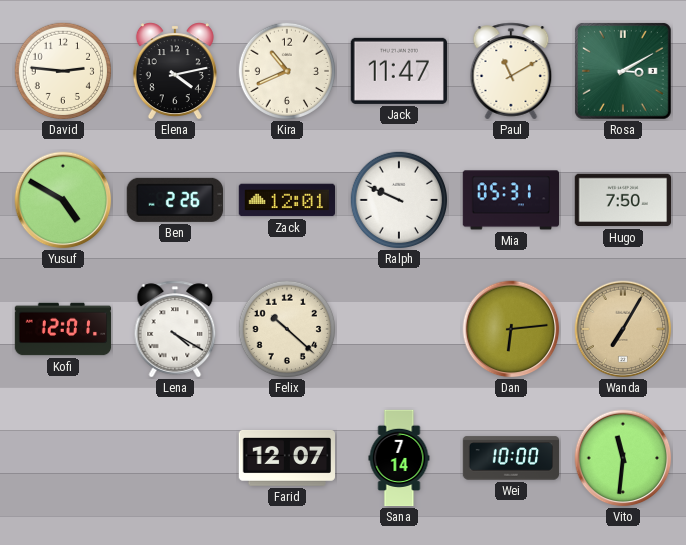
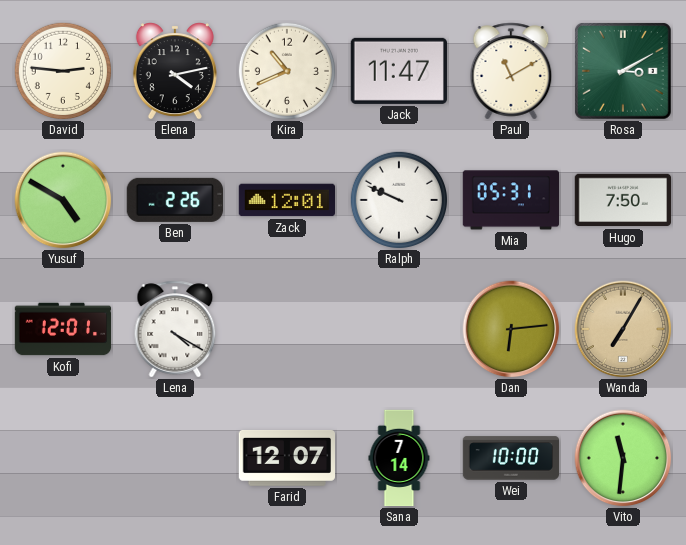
Felix: 10:22 -> none
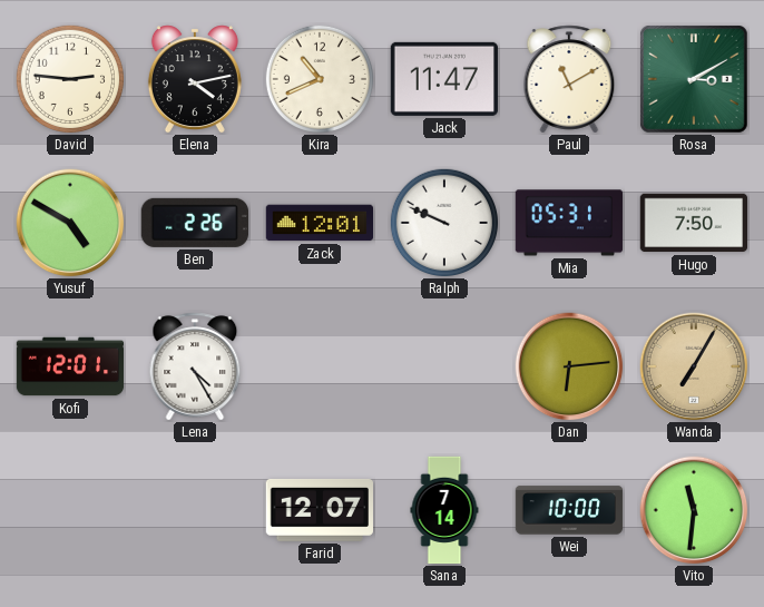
Lena: 4:20 -> 4:25
